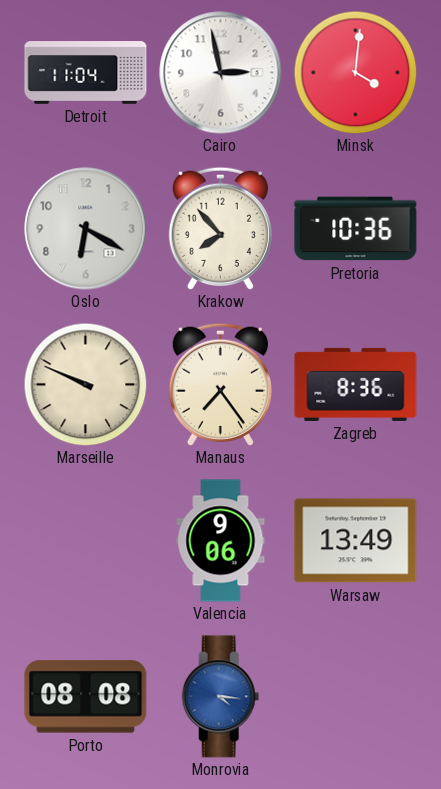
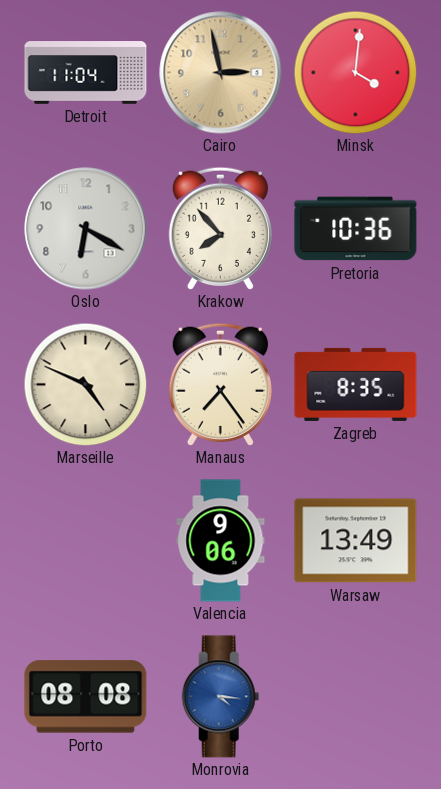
Cairo dial: white -> champagne
Marseille: 9:49 -> 4:49
Zagreb: 8:36 -> 8:35
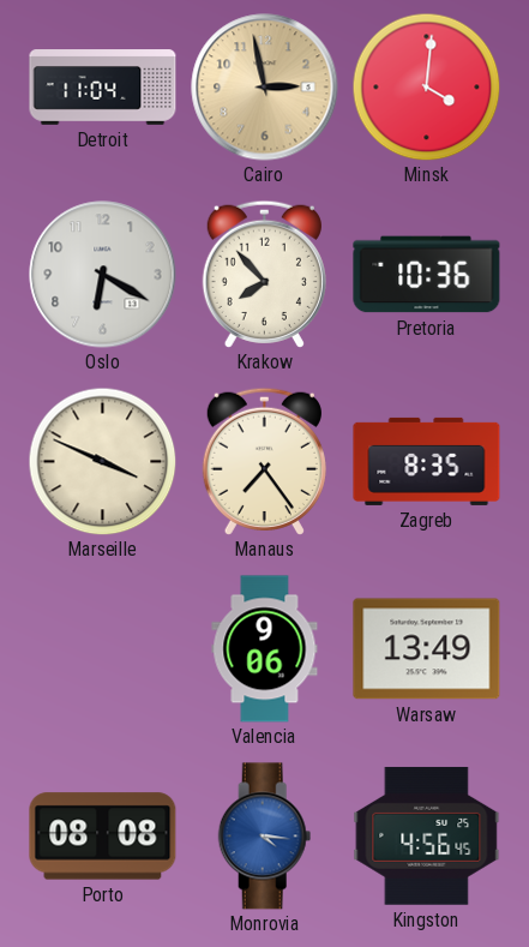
Marseille: 4:49 -> 3:49
Kingston: none -> 4:56
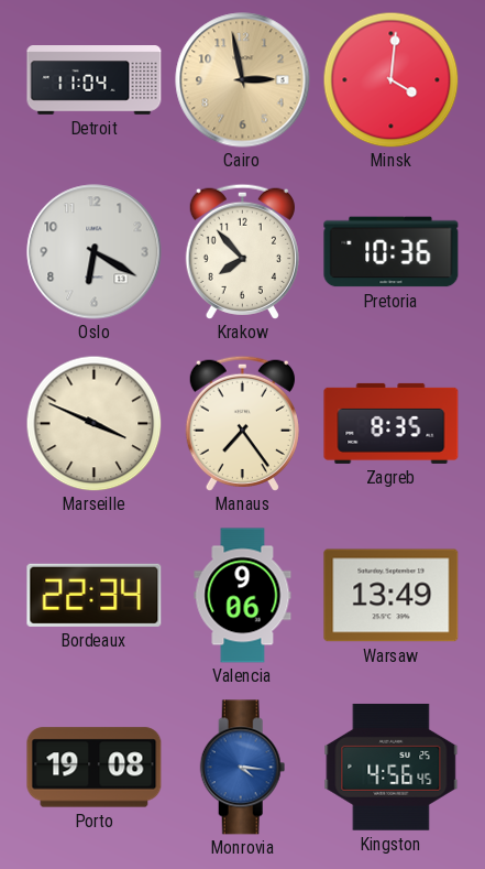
Bordeaux: none -> 22:34
Porto: 08:08 -> 19:08
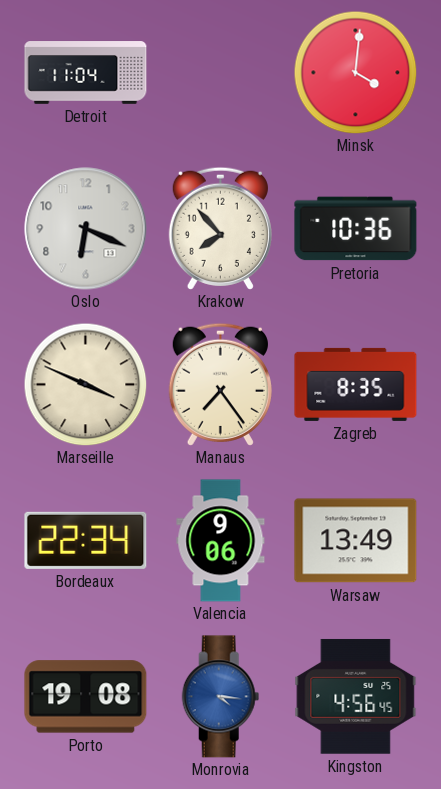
Cairo: 2:58 -> none
Oslo: 6:20 -> 6:19
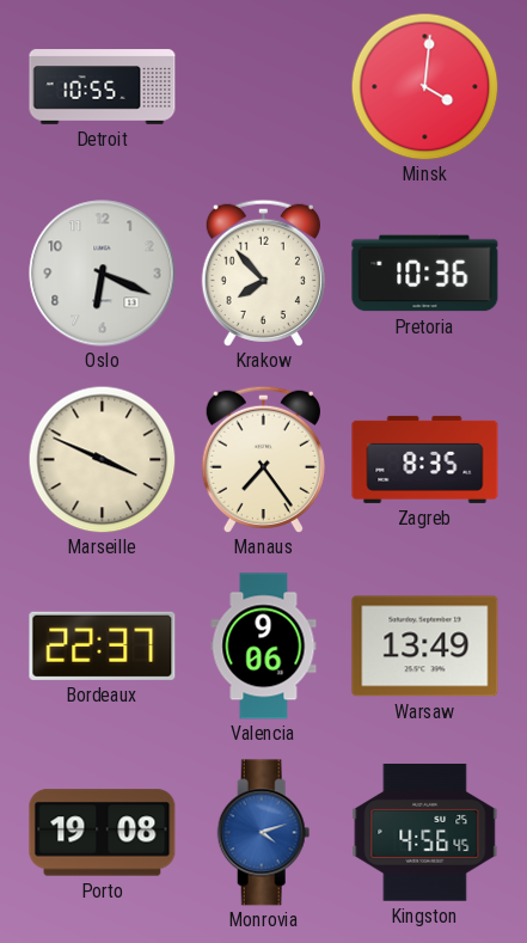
Detroit: 11:04 -> 10:55
Bordeaux: 22:34 -> 22:37
Monrovia: 4:16 -> 4:12
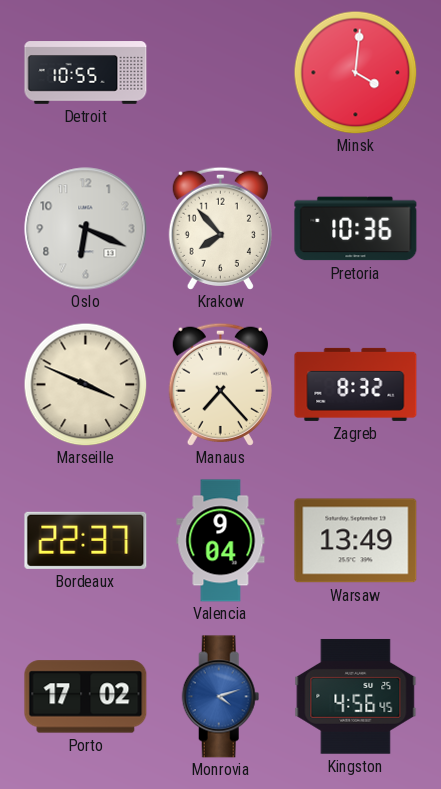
Manaus: 7:24 -> 7:23
Zagreb: 8:35 -> 8:32
Valencia: 9:06 -> 9:04
Porto: 19:08 -> 17:02
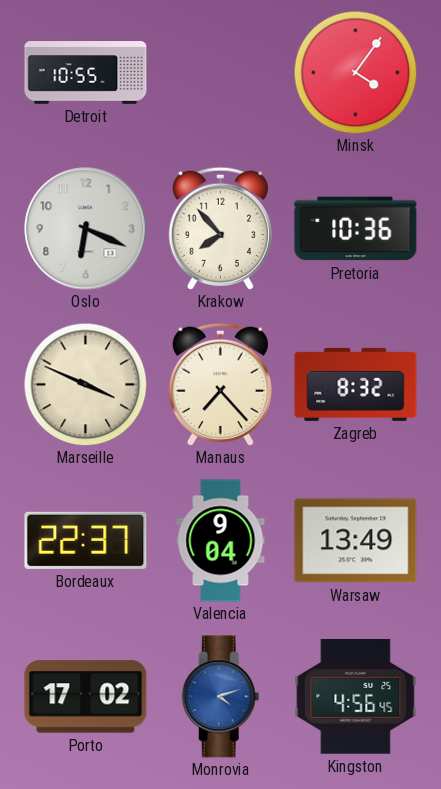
Minsk: 4:01 -> 4:06
